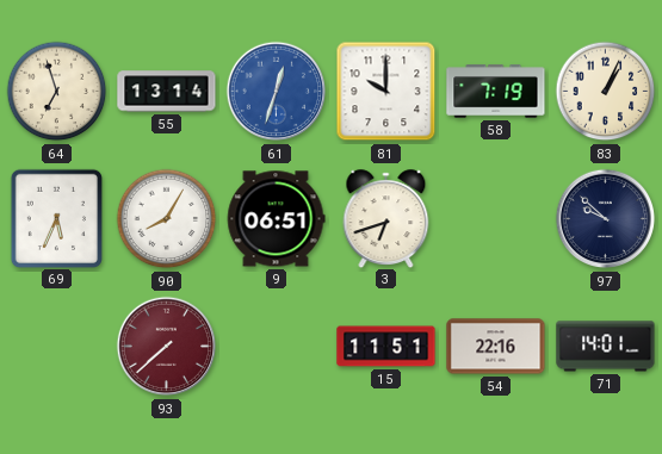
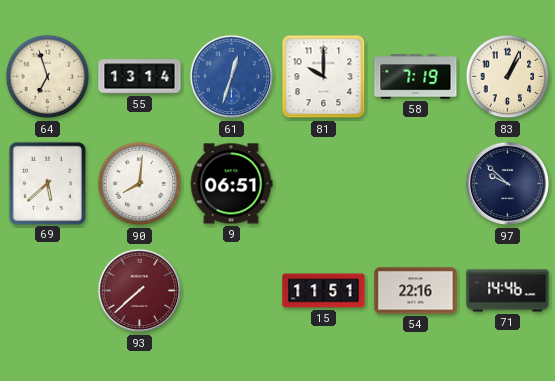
69: 5:34 -> 5:38
90: 8:05 -> 8:01
3: 6:42 -> none
71: 14:01 -> 14:46
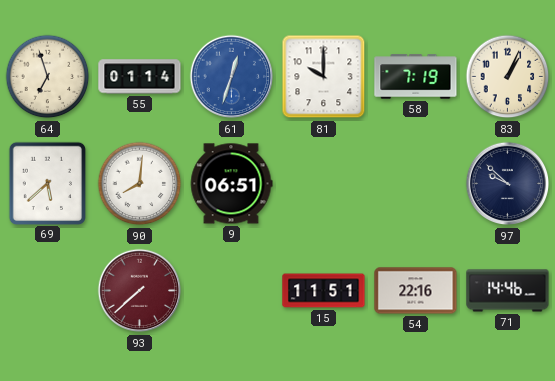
55: 13:14 -> 01:14
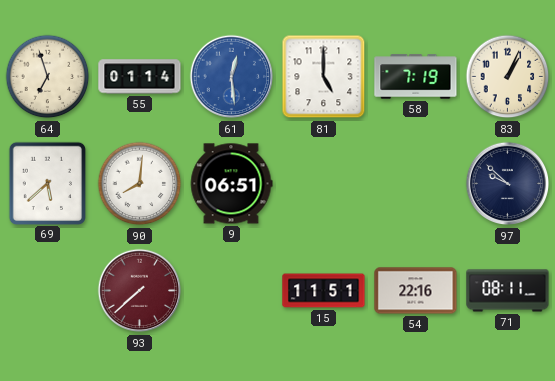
61: 12:33 -> 12:29
81: 10:00 -> 5:00
71: 14:46 -> 08:11
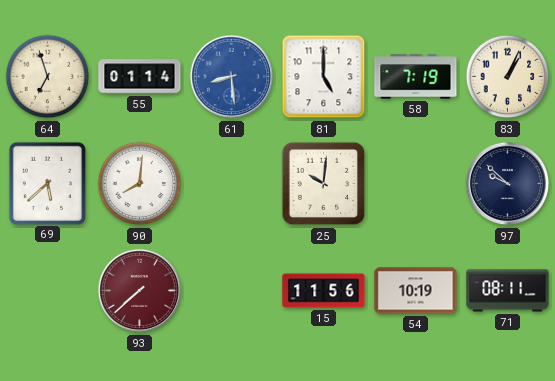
61: 12:29 -> 8:29
9: 06:51 -> none
25: none -> 10:01
15: 11:51 -> 11:56
54: 22:16 -> 10:19
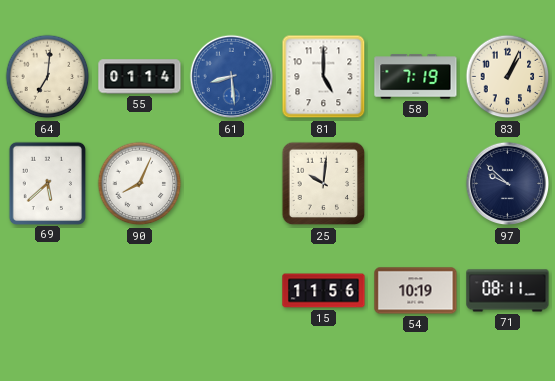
64: 6:57 -> 7:01
90: 8:01 -> 8:04
93: 7:38 -> none
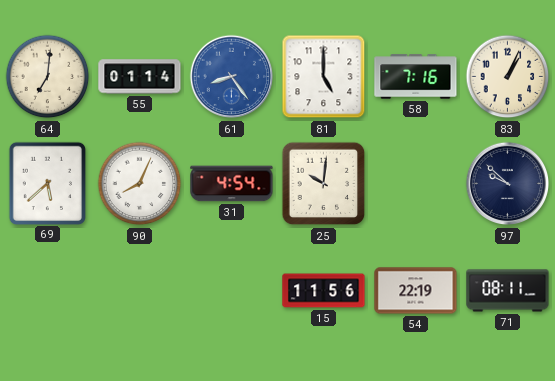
61: 8:29 -> 8:24
58: 7:19 -> 7:16
31: none -> 4:54
54: 10:19 -> 22:19
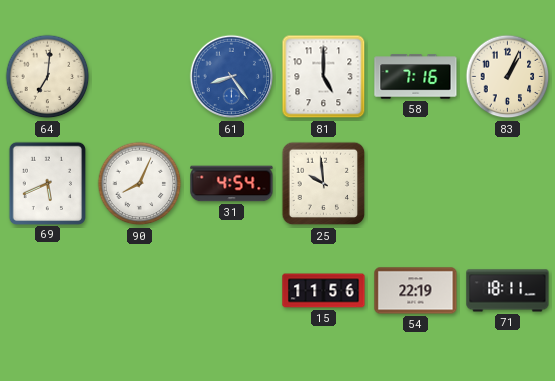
55: 01:14 -> none
69: 5:38 -> 5:41
25: 10:01 -> 9:59
97: 9:52 -> none
71: 08:11 -> 18:11
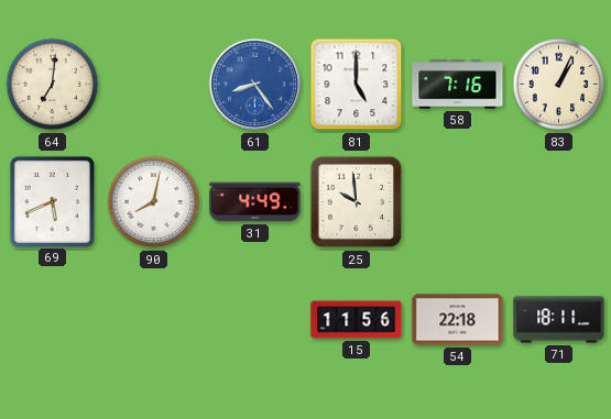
90: 8:04 -> 8:02
31: 4:54 -> 4:49
54: 22:19 -> 22:18
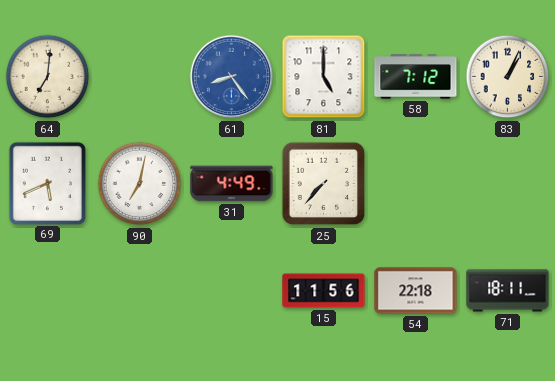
58: 7:16 -> 7:12
90: 8:02 -> 7:02
25: 9:59 -> 7:37
